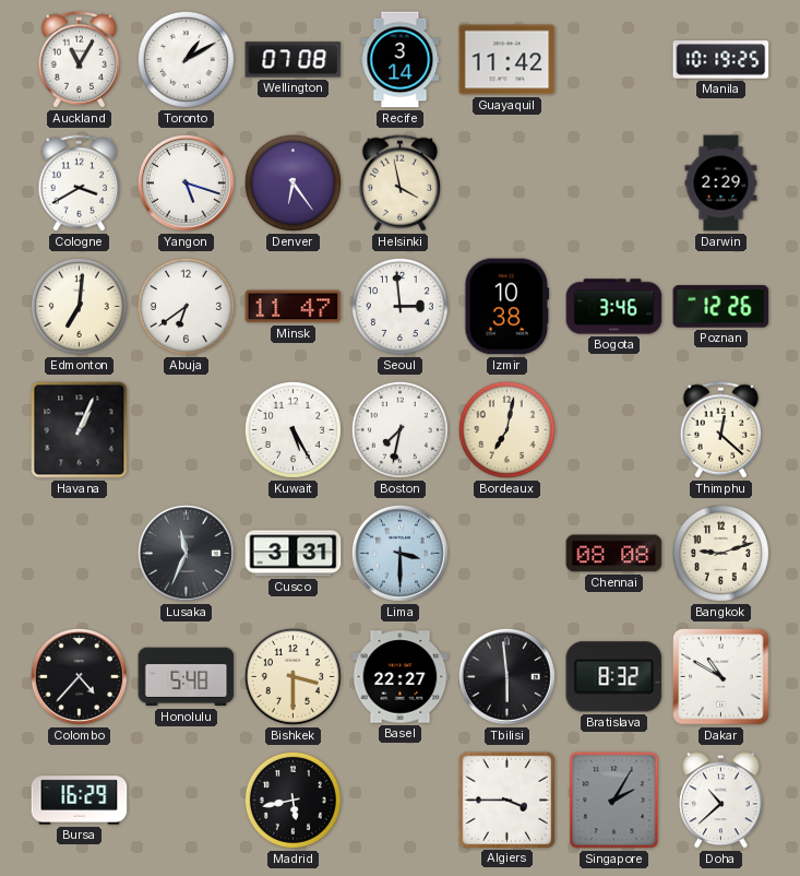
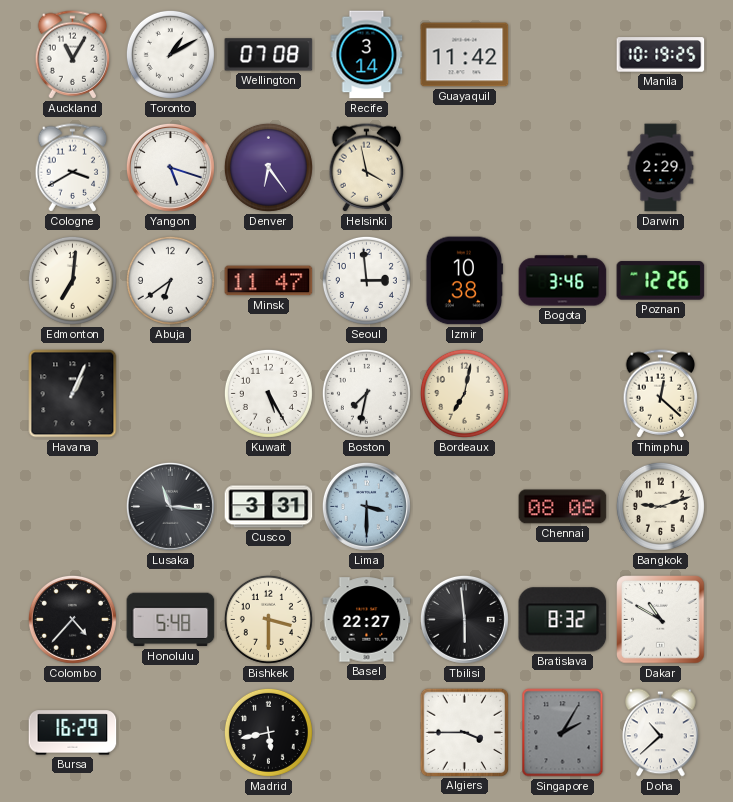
Lusaka: 11:34 -> 11:16
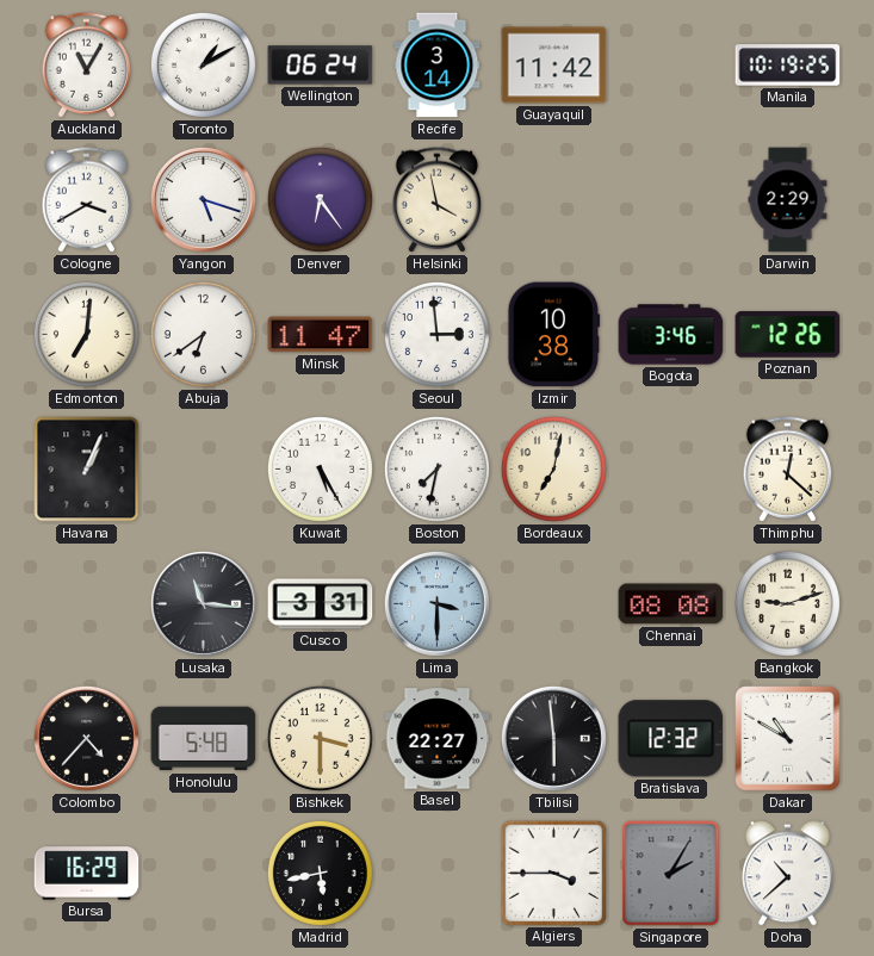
Wellington: 07:08 -> 06:24
Bratislava: 8:32 -> 12:32
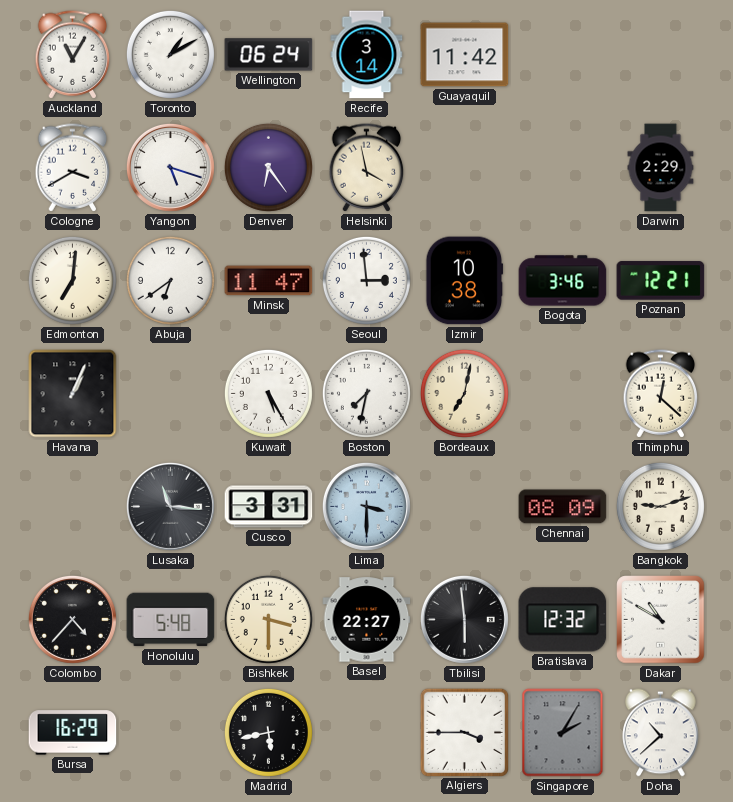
Manila: 10:19 -> none
Poznan: 12:26 -> 12:21
Chennai: 08:08 -> 08:09
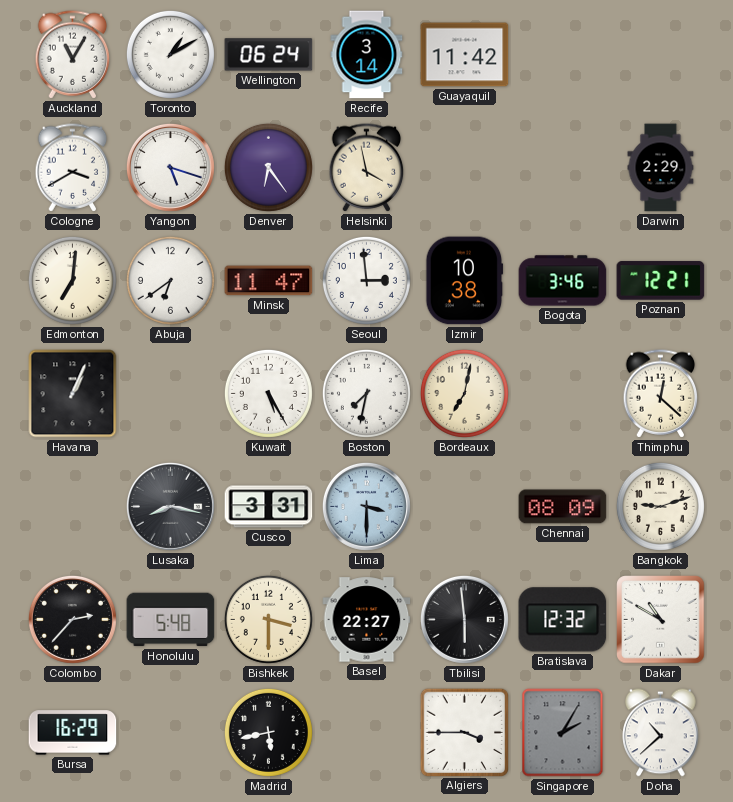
Lusaka: 11:16 -> 8:17
Colombo: 4:37 -> 2:37
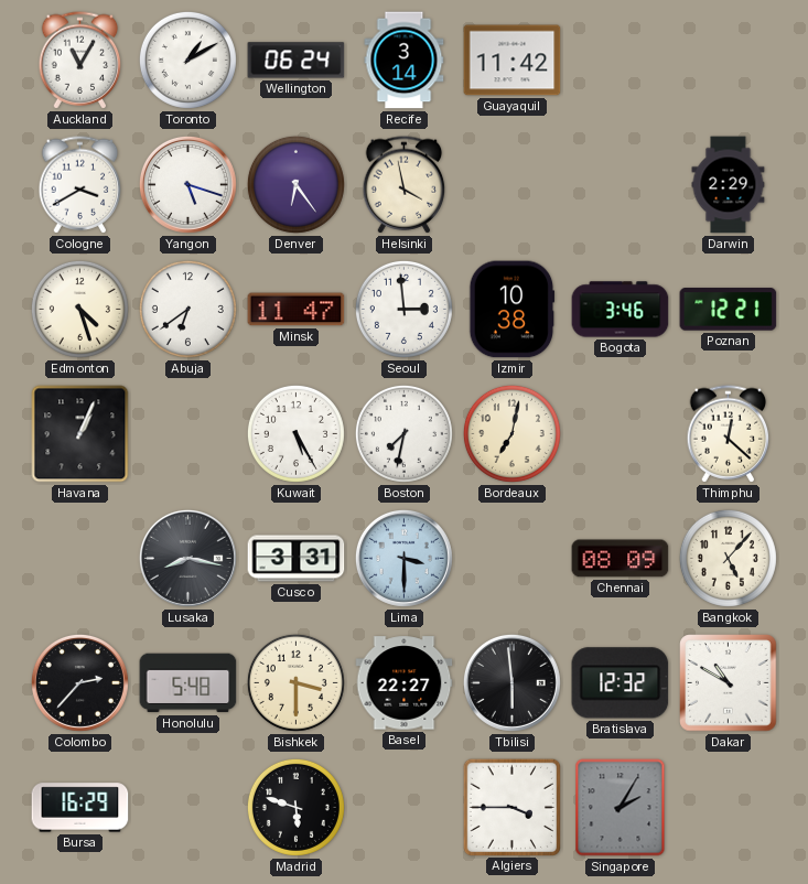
Edmonton: 7:01 -> 4:27
Bangkok: 9:12 -> 5:07
Madrid: 5:43 -> 5:48
Doha: 10:38 -> none
